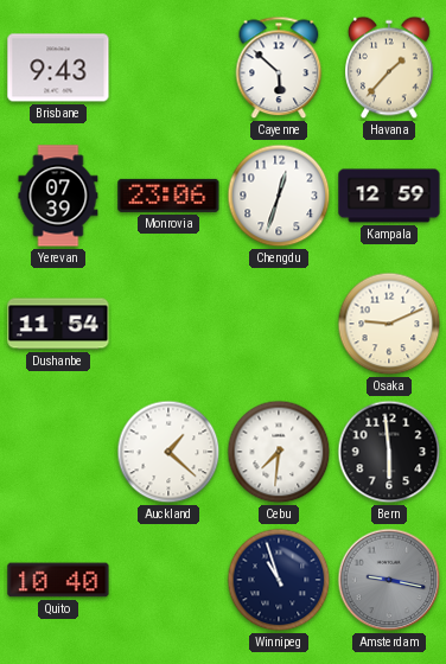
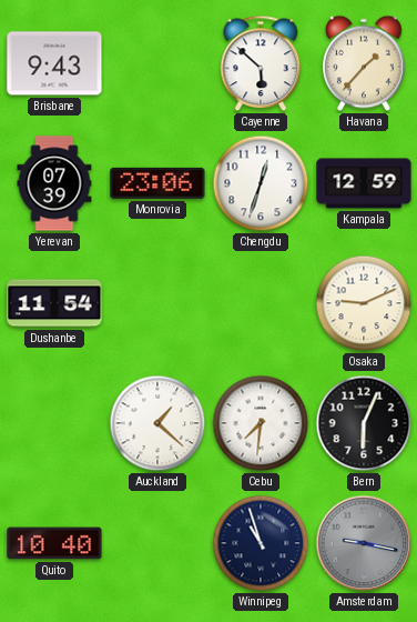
Bern: 5:59 -> 6:04
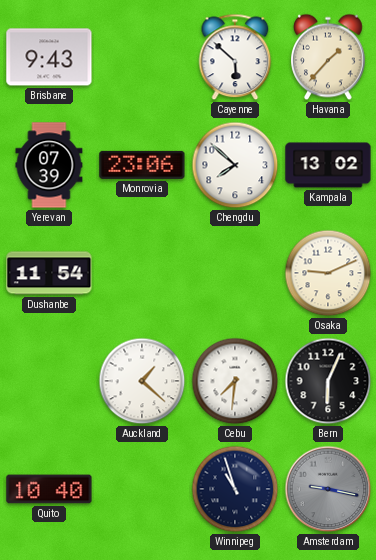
Chengdu: 12:33 -> 7:52
Kampala: 12:59 -> 13:02
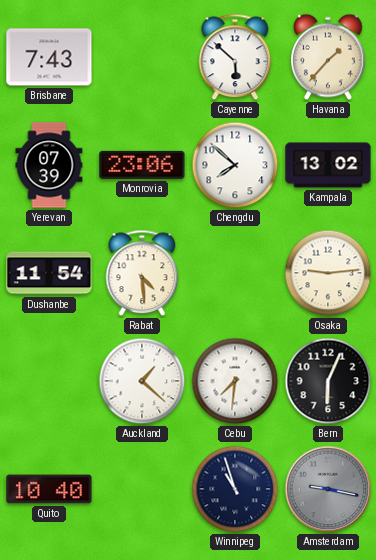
Brisbane: 9:43 -> 7:43
Rabat: none -> 4:29
Osaka: 9:11 -> 9:14
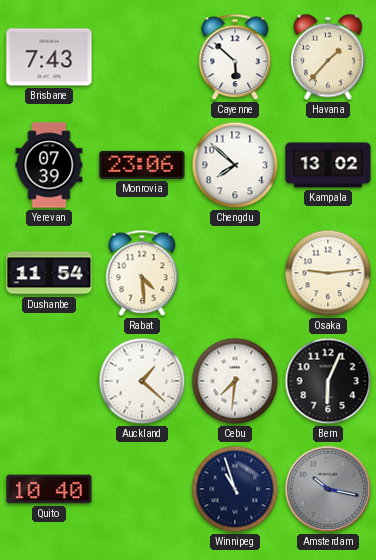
Amsterdam: 9:17 -> 10:17
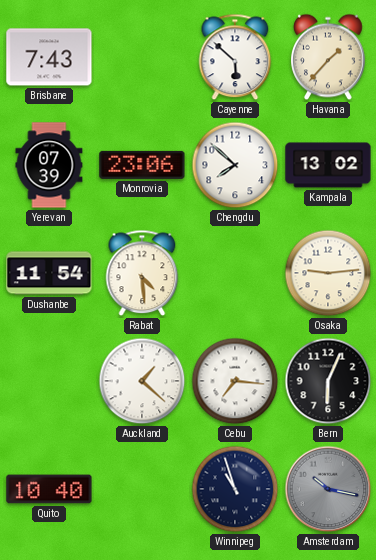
Cebu: 7:31 -> 7:16
